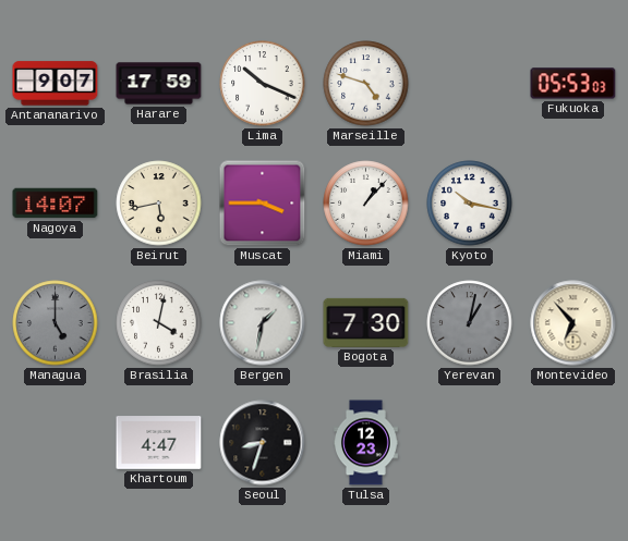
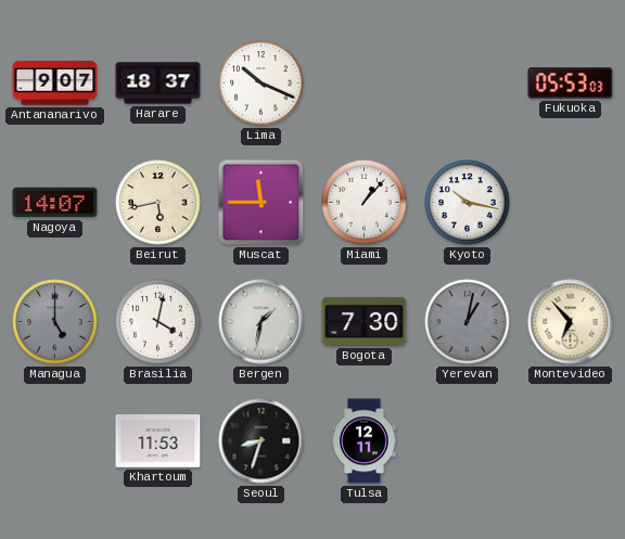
Harare: 17:59 -> 18:37
Marseille: 4:48 -> none
Muscat: 3:45 -> 11:45
Khartoum: 4:47 -> 11:53
Tulsa: 12:23 -> 12:11
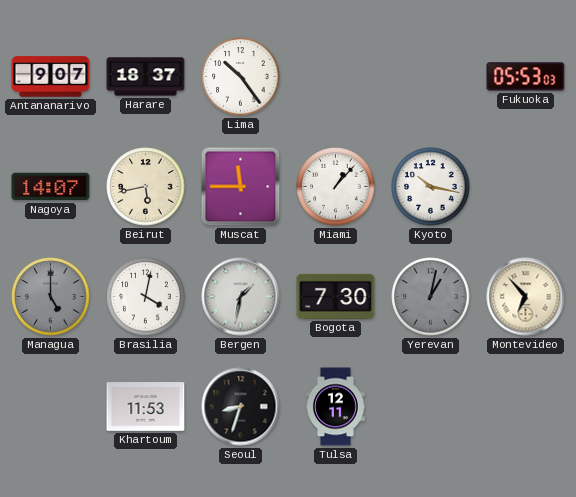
Lima: 10:19 -> 10:24
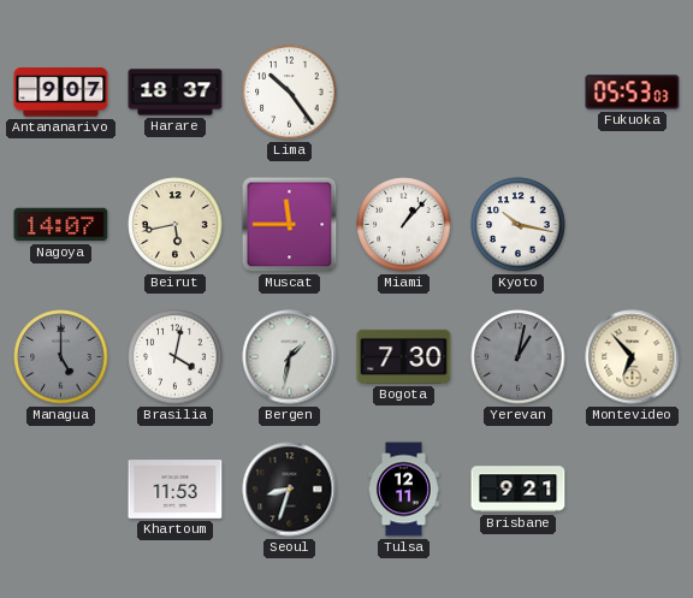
Brisbane: none -> 9:21
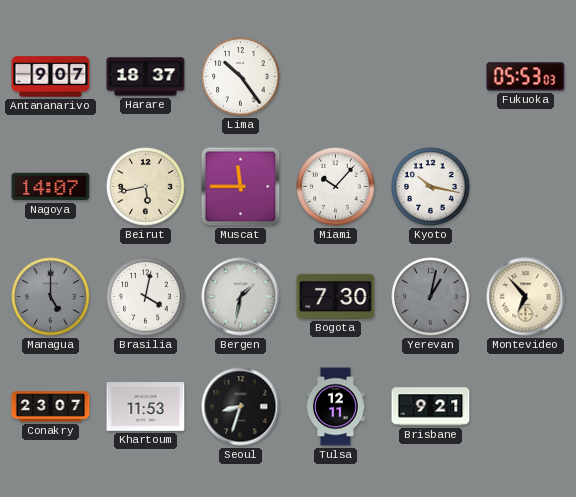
Miami: 1:07 -> 10:07
Conakry: none -> 23:07
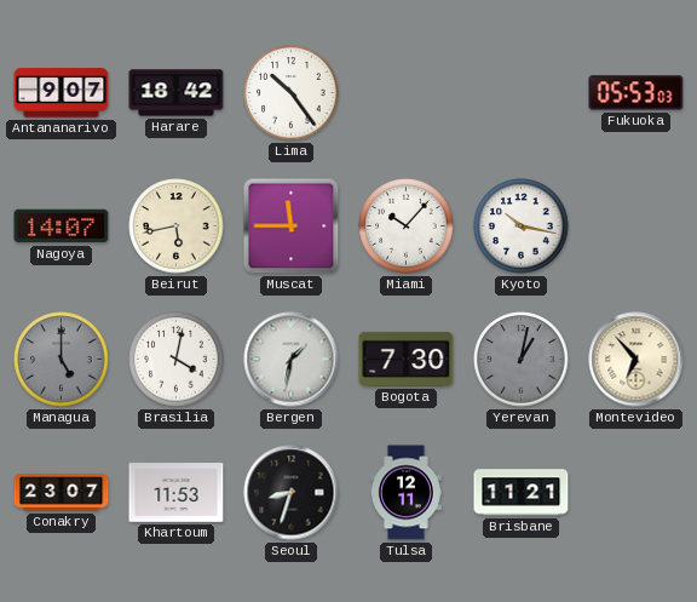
Harare: 18:37 -> 18:42
Brisbane: 9:21 -> 11:21
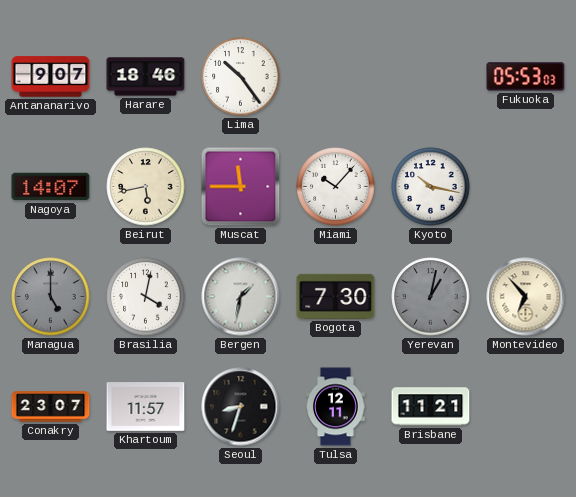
Harare: 18:42 -> 18:46
Khartoum: 11:53 -> 11:57
